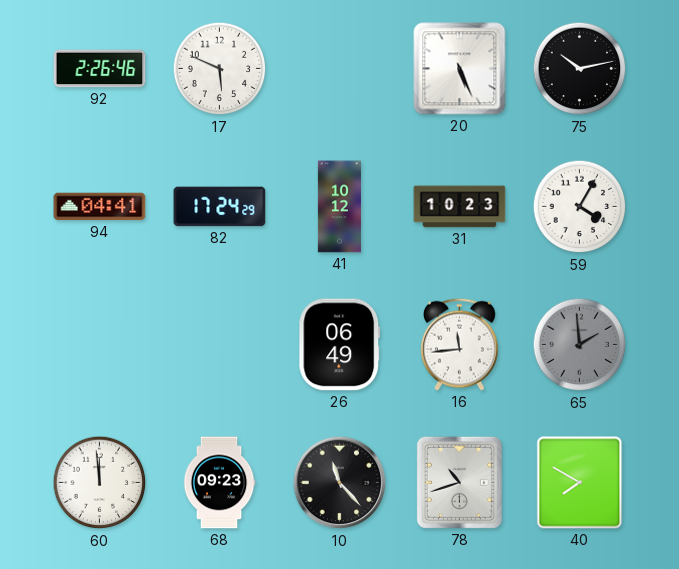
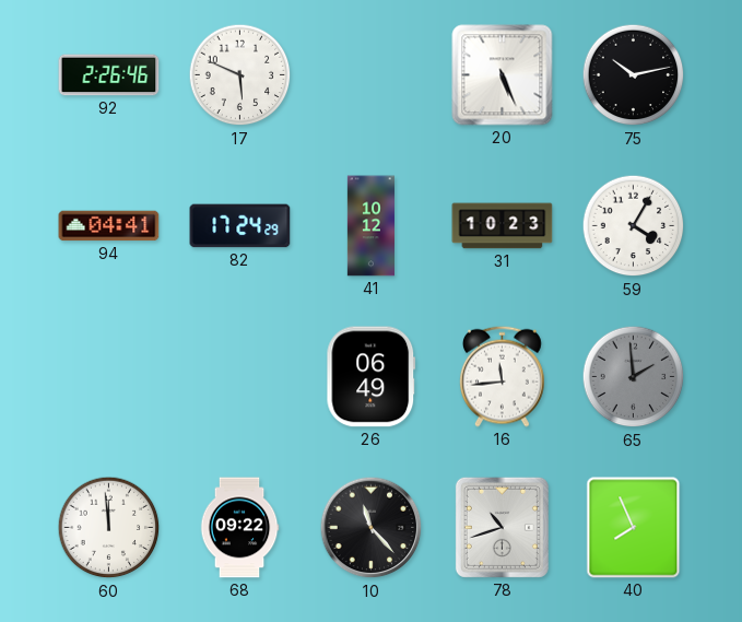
68: 09:23 -> 09:22
40: 7:50 -> 7:56
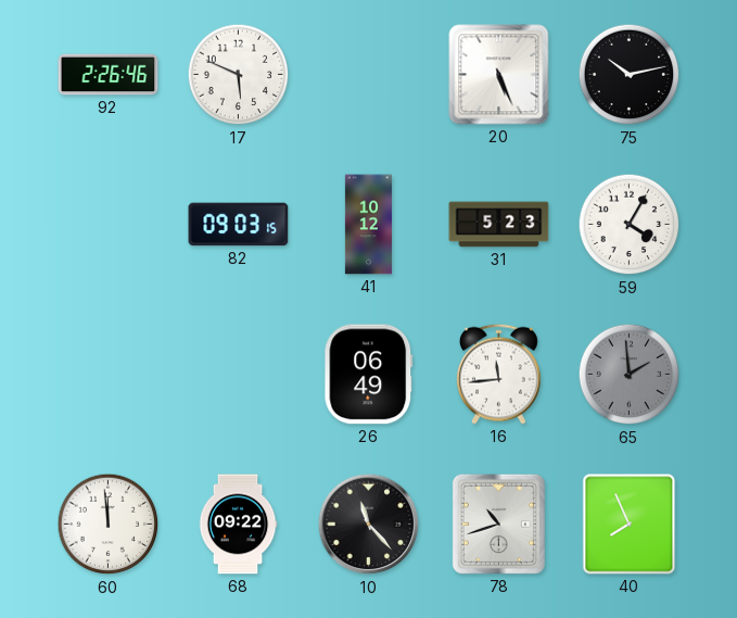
94: 04:41 -> none
82: 17:24 -> 09:03
31: 10:23 -> 5:23
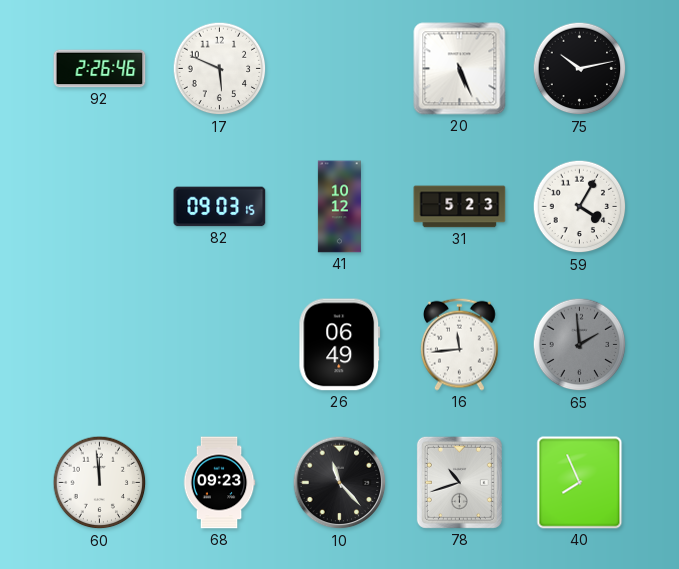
68: 09:22 -> 09:23
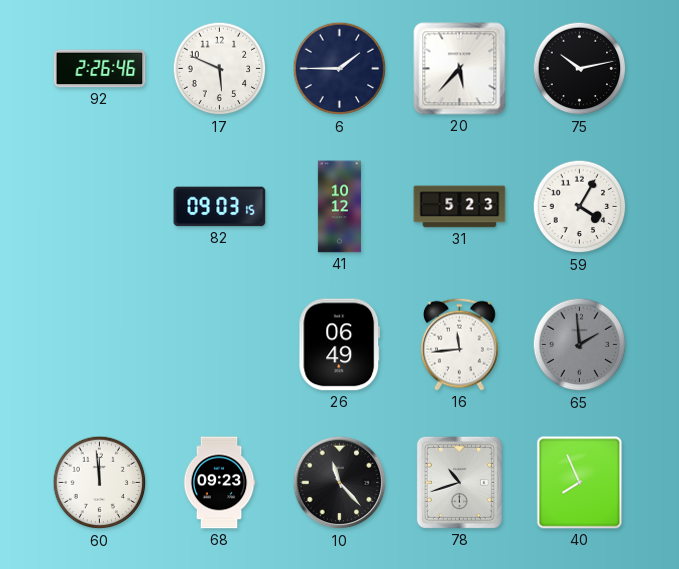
6: none -> 1:45
20: 5:26 -> 5:37
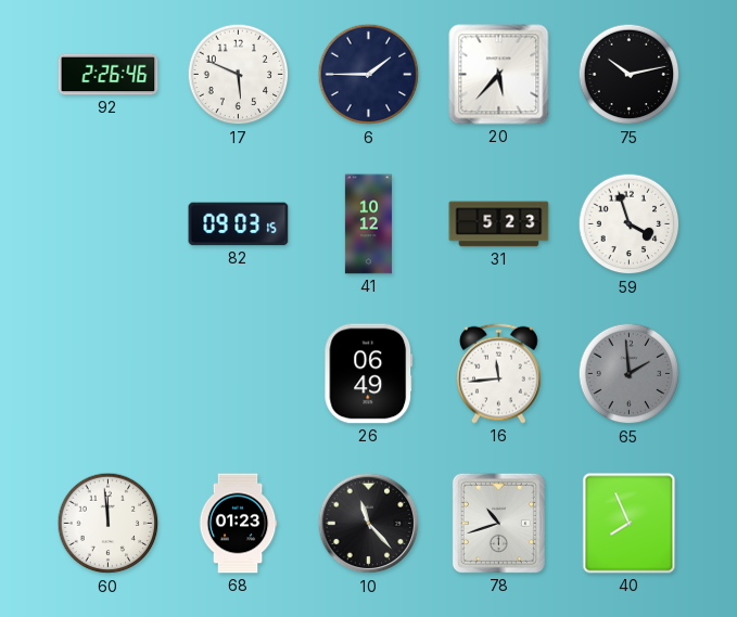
59: 4:05 -> 3:57
68: 09:23 -> 01:23
